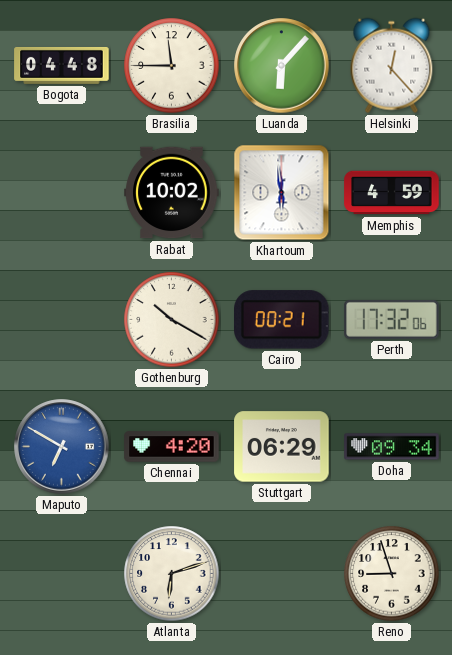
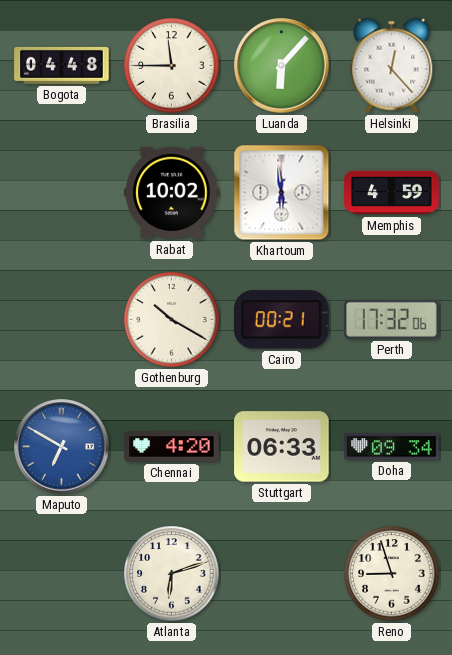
Stuttgart: 06:29 -> 06:33
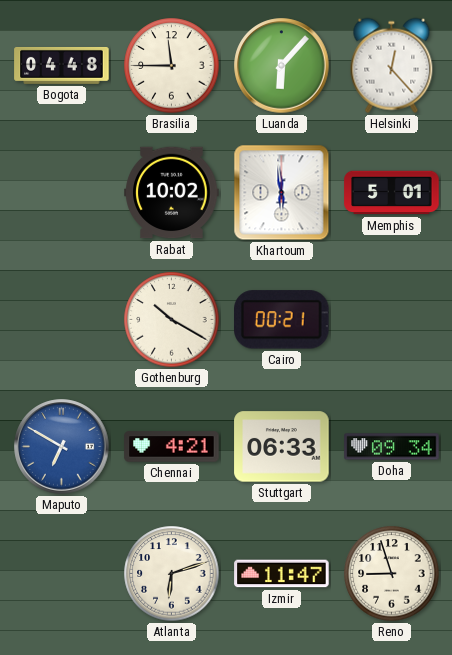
Memphis: 4:59 -> 5:01
Perth: 17:32 -> none
Chennai: 4:20 -> 4:21
Izmir: none -> 11:47
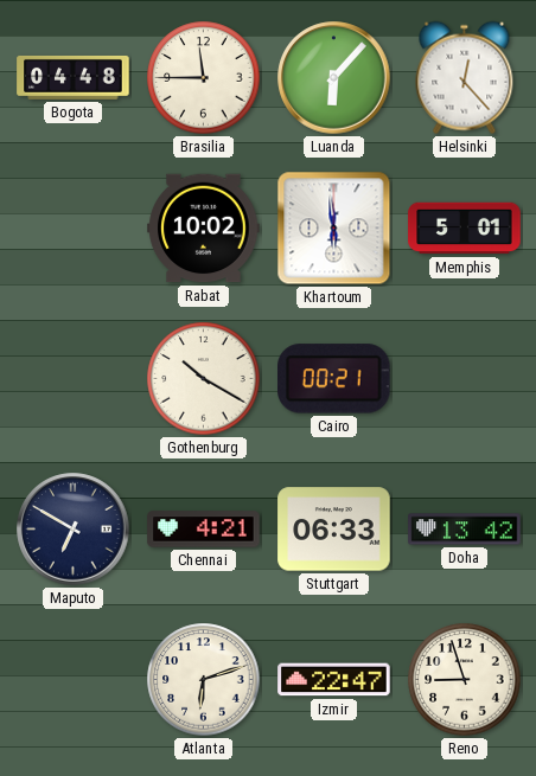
Maputo dial: blue -> navy
Doha: 09:34 -> 13:42
Izmir: 11:47 -> 22:47
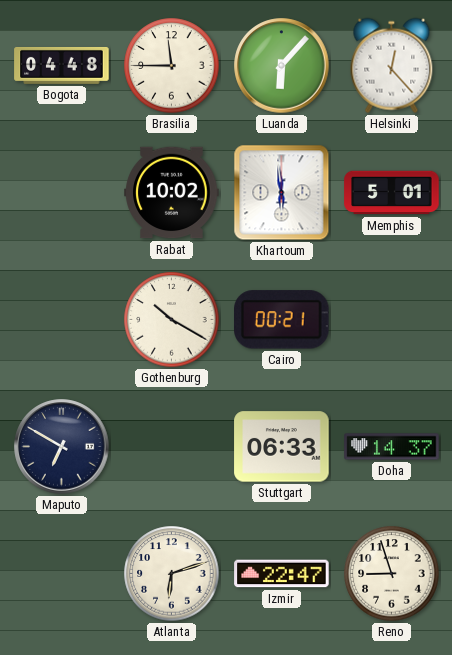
Chennai: 4:21 -> none
Doha: 13:42 -> 14:37
